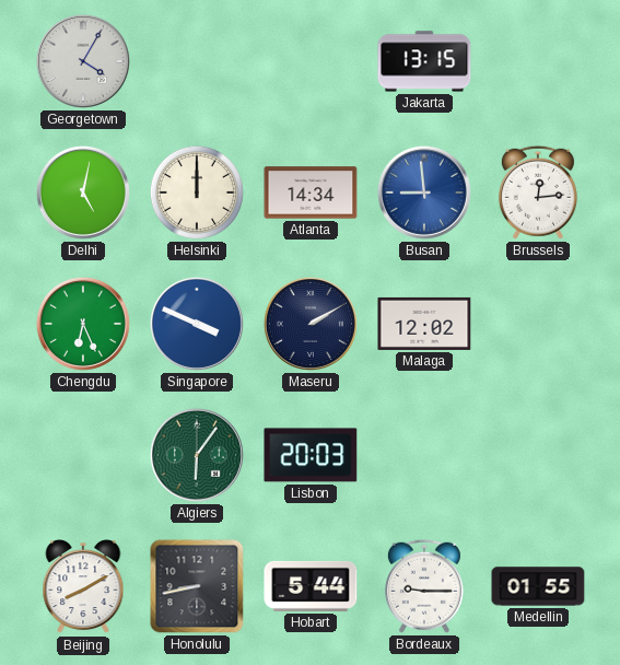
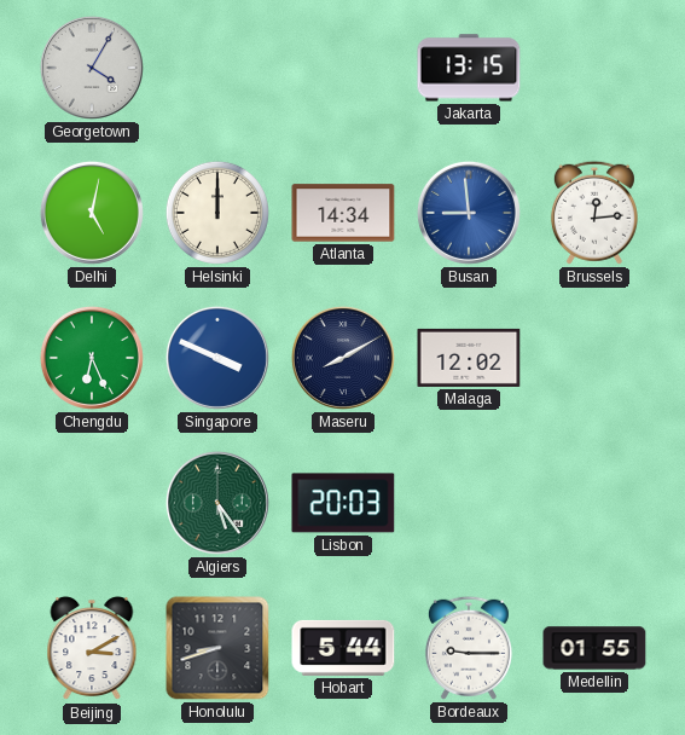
Maseru: 2:10 -> 8:10
Algiers: 6:06 -> 5:24
Beijing: 8:10 -> 3:10
Honolulu: 8:43 -> 8:42
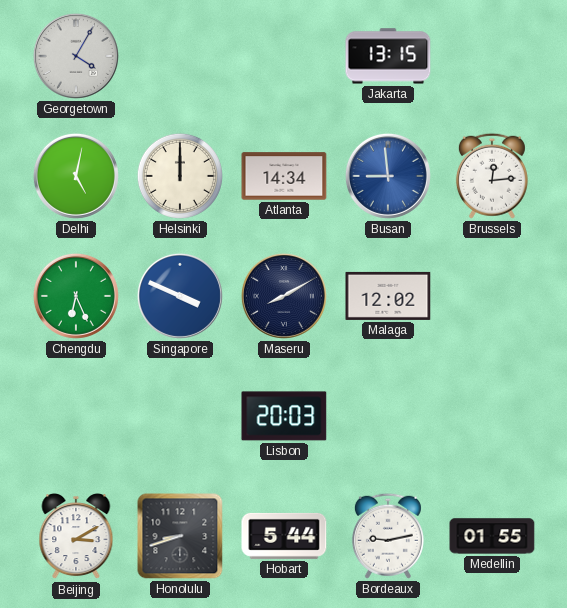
Algiers: 5:24 -> none
Bordeaux: 9:15 -> 9:13
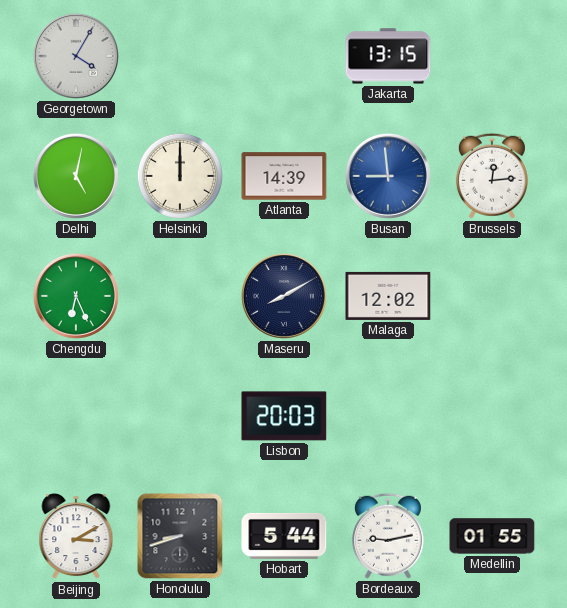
Atlanta: 14:34 -> 14:39
Singapore: 3:49 -> none
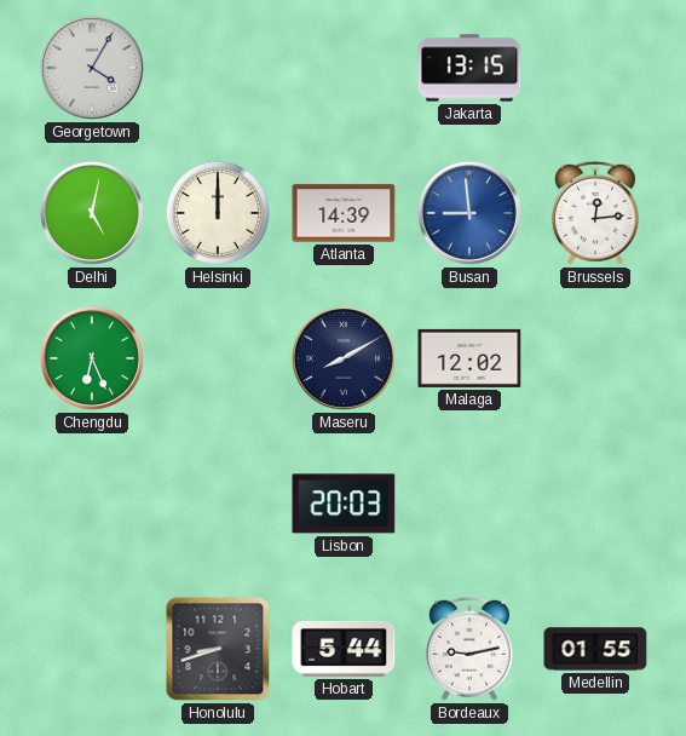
Beijing: 3:10 -> none
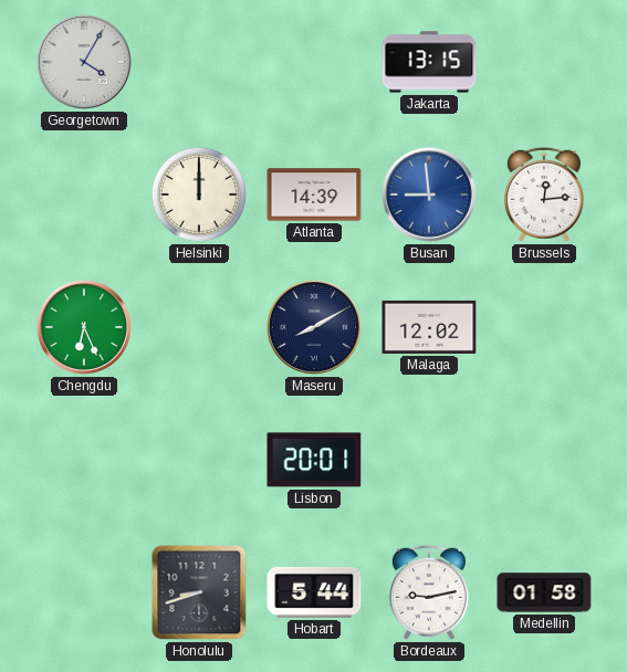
Delhi: 5:02 -> none
Lisbon: 20:03 -> 20:01
Medellin: 01:55 -> 01:58
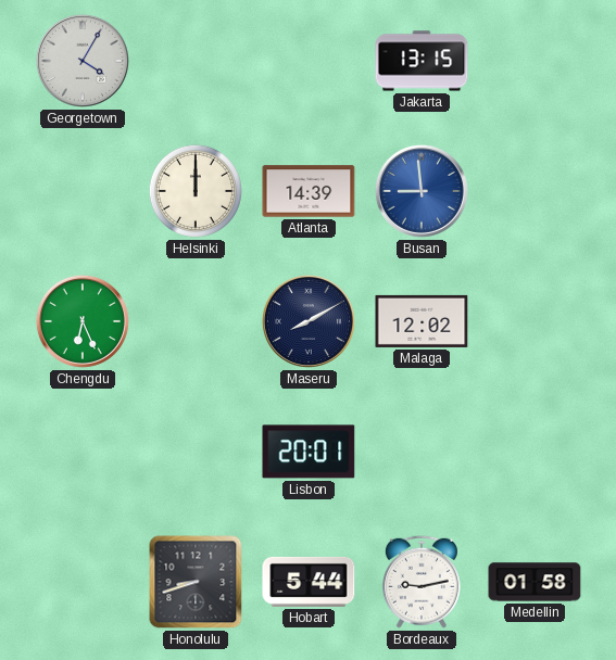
Brussels: 12:14 -> none
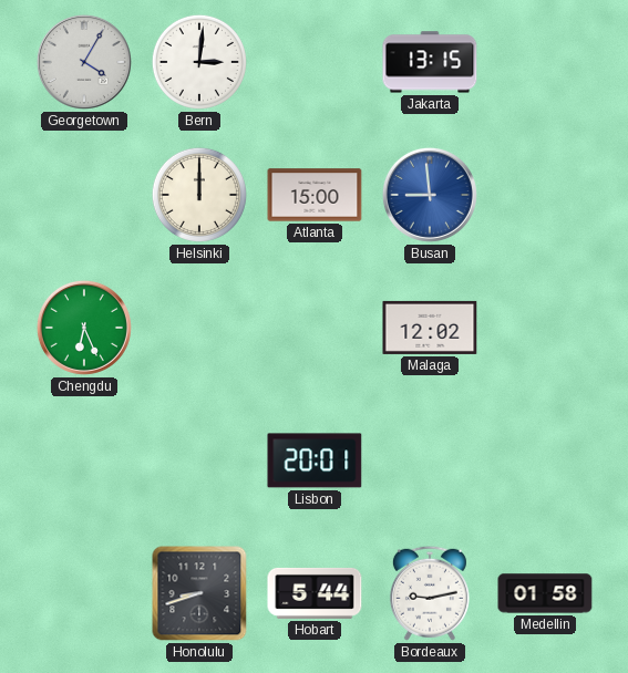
Bern: none -> 3:01
Atlanta: 14:39 -> 15:00
Maseru: 8:10 -> none
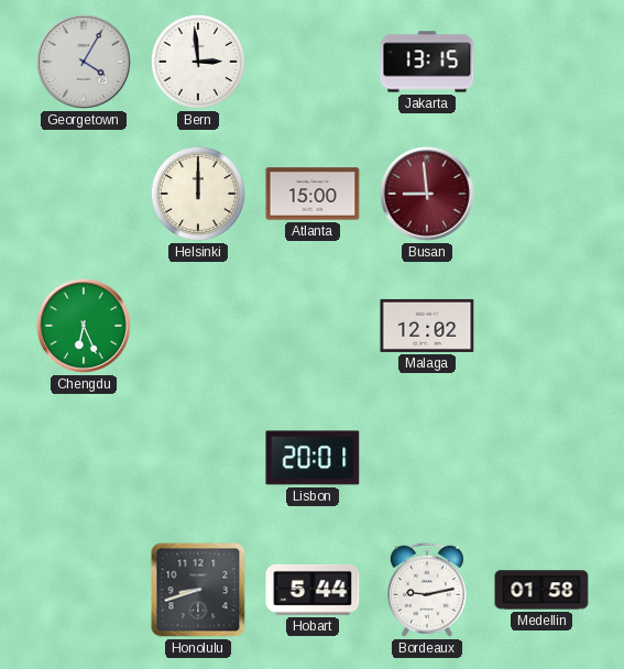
Bern: 3:01 -> 2:59
Busan dial: blue -> burgundy
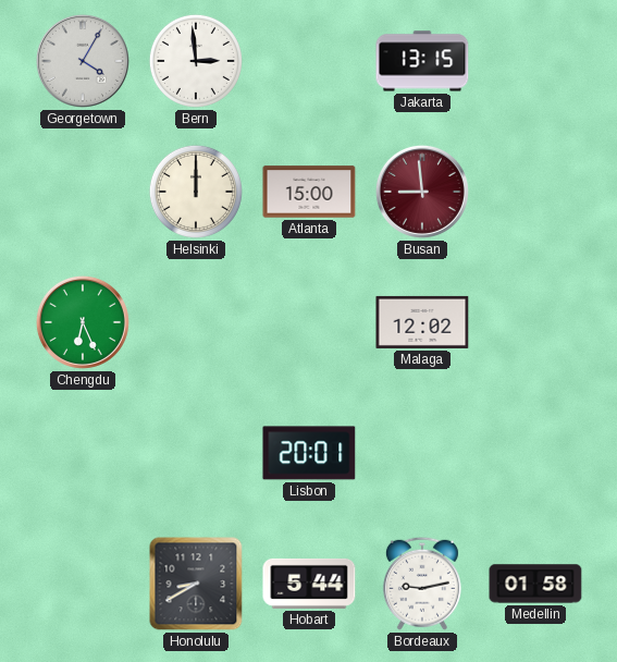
Honolulu: 8:42 -> 8:40
